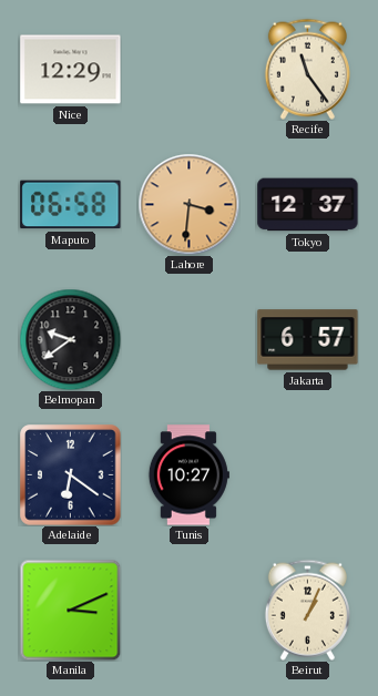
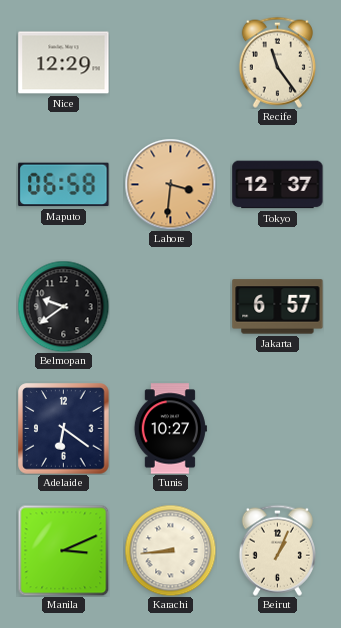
Karachi: none -> 8:44
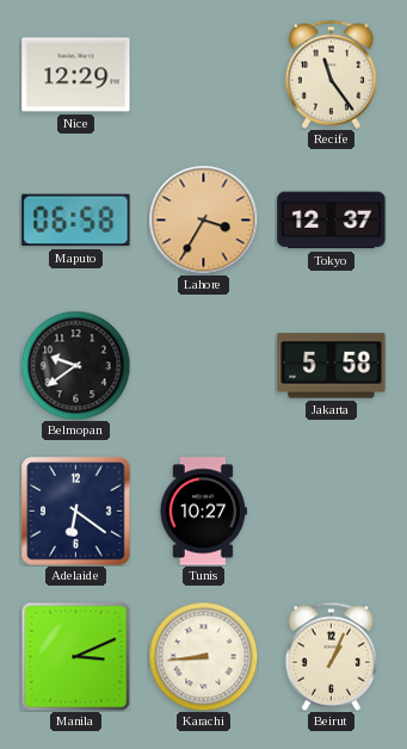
Lahore: 3:31 -> 3:35
Jakarta: 6:57 -> 5:58
